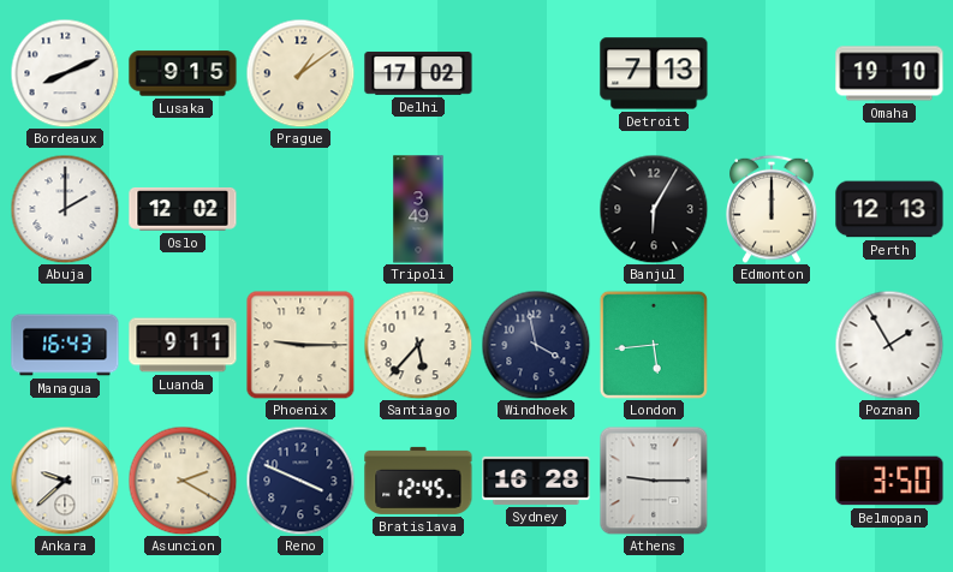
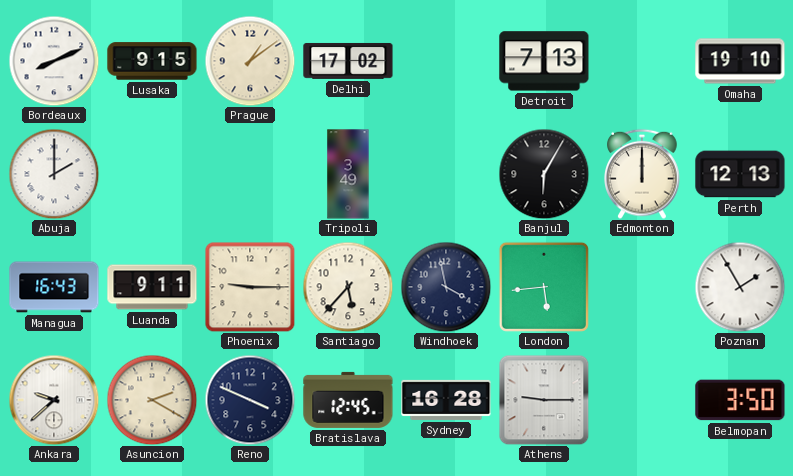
Oslo: 12:02 -> none
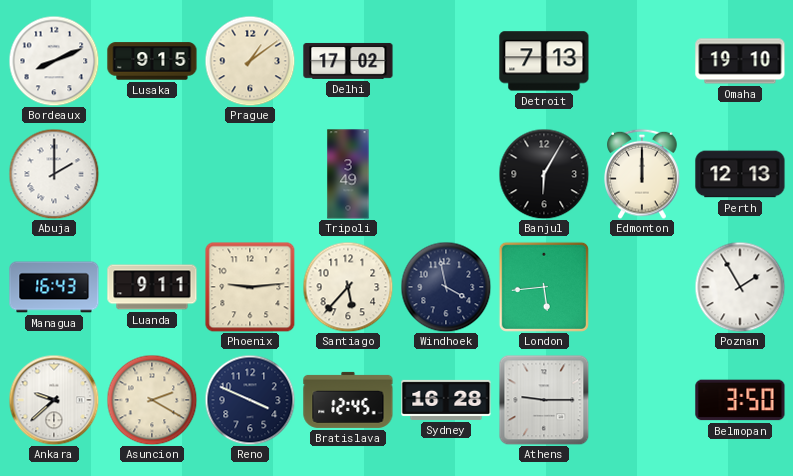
Phoenix: 9:15 -> 9:14
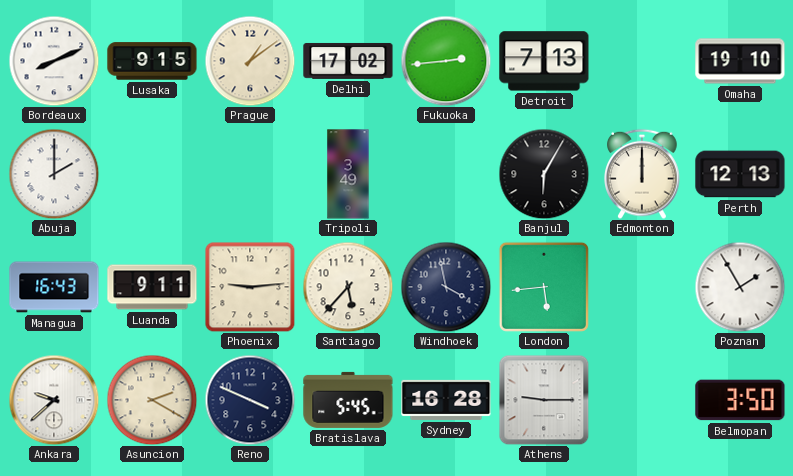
Fukuoka: none -> 2:44
Bratislava: 12:45 -> 5:45
